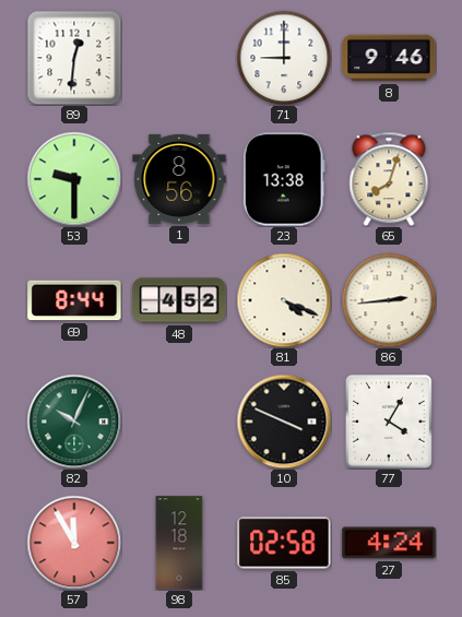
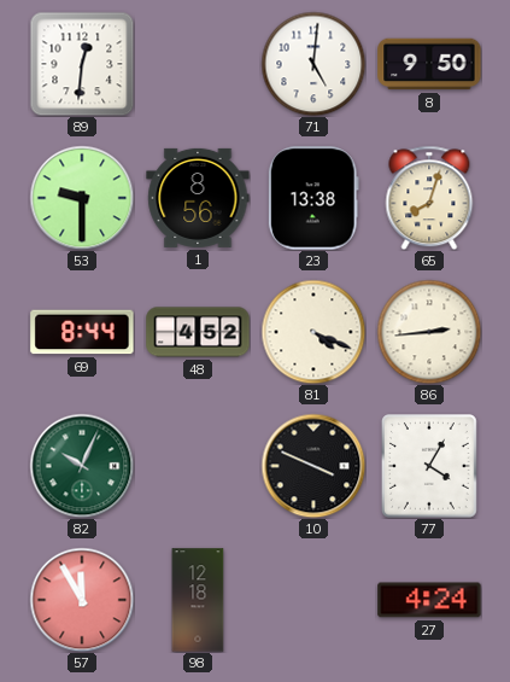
71: 9:00 -> 5:01
8: 9:46 -> 9:50
85: 02:58 -> none
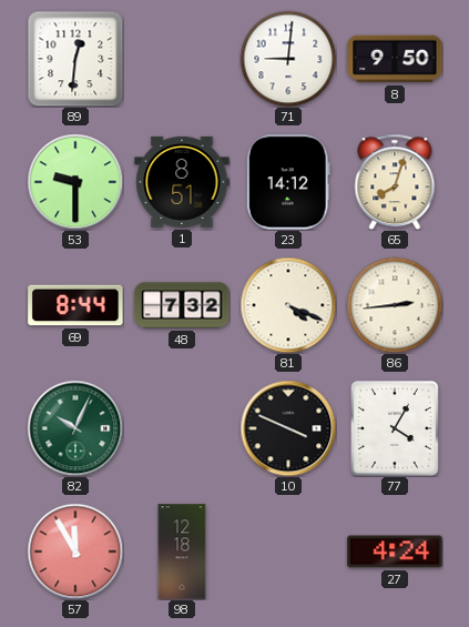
71: 5:01 -> 9:01
1: 8:56 -> 8:51
23: 13:38 -> 14:12
48: 4:52 -> 7:32
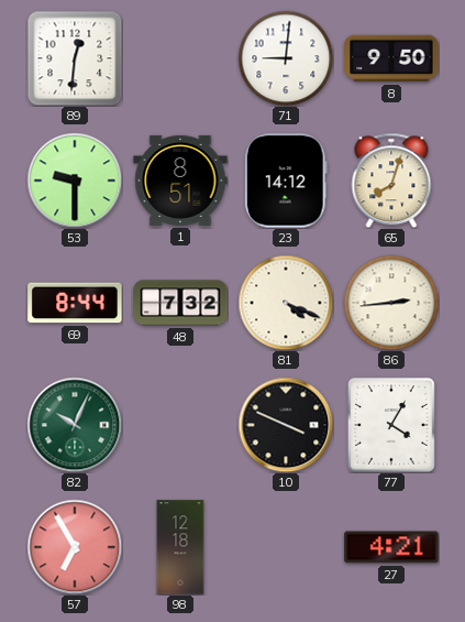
57: 11:55 -> 6:55
27: 4:24 -> 4:21
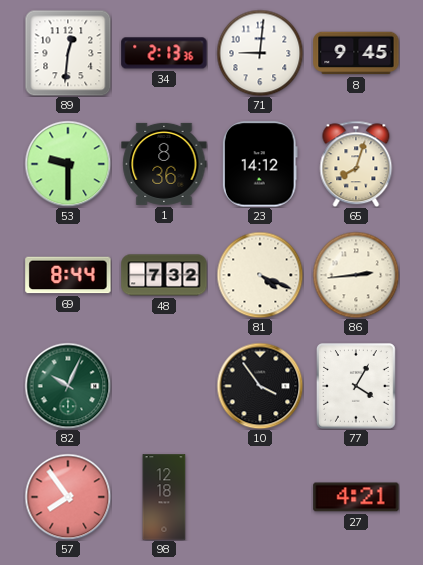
34: none -> 2:13
8: 9:50 -> 9:45
1: 8:51 -> 8:36
10: 3:49 -> 3:54
57: 6:55 -> 7:54
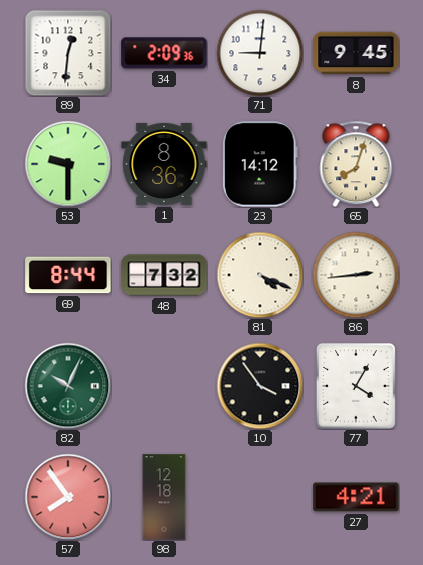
34: 2:13 -> 2:09
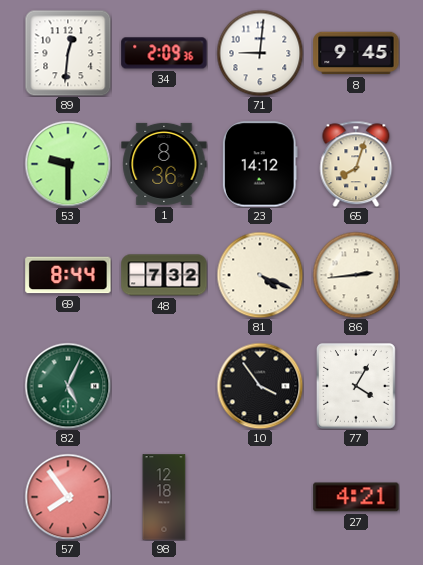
82: 10:04 -> 5:04
